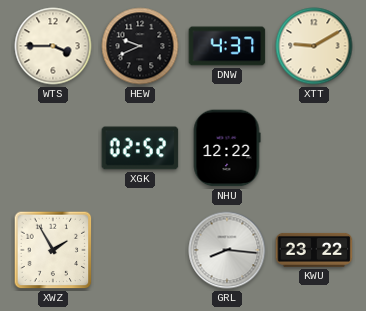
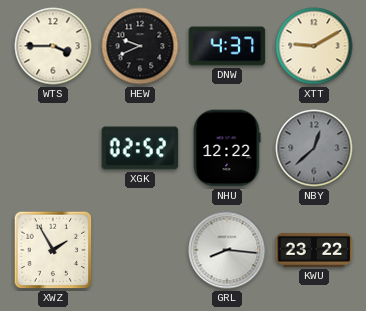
NBY: none -> 12:38
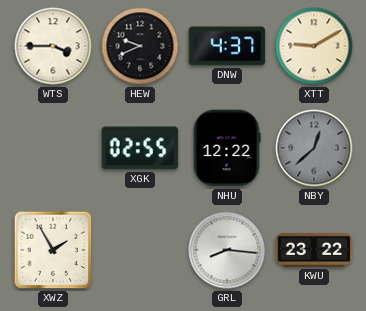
XGK: 02:52 -> 02:55
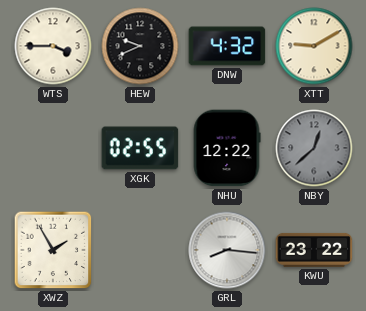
DNW: 4:37 -> 4:32
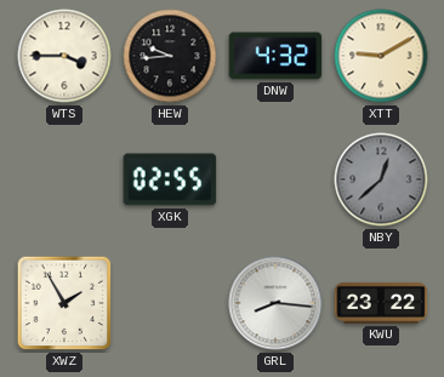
HEW: 9:41 -> 9:44
NHU: 12:22 -> none
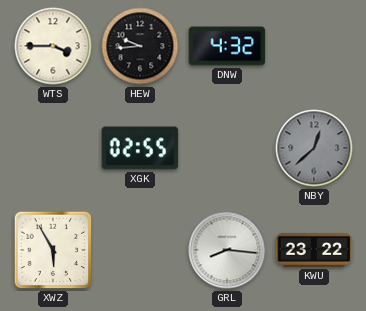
XTT: 9:10 -> none
XWZ: 1:55 -> 5:55
